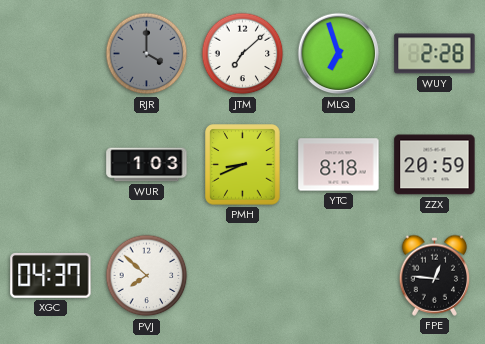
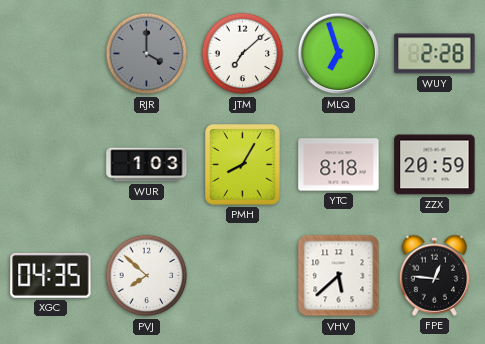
PMH: 8:41 -> 8:05
XGC: 04:37 -> 04:35
VHV: none -> 5:38
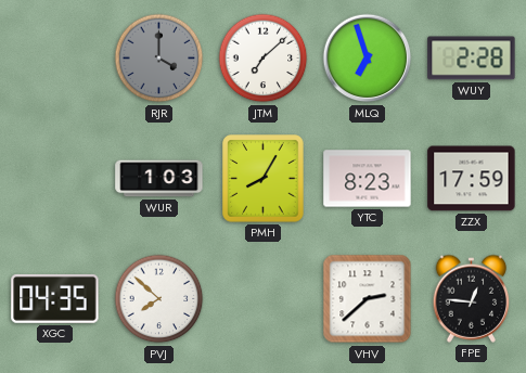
YTC: 8:18 -> 8:23
ZZX: 20:59 -> 17:59
VHV: 5:38 -> 2:38
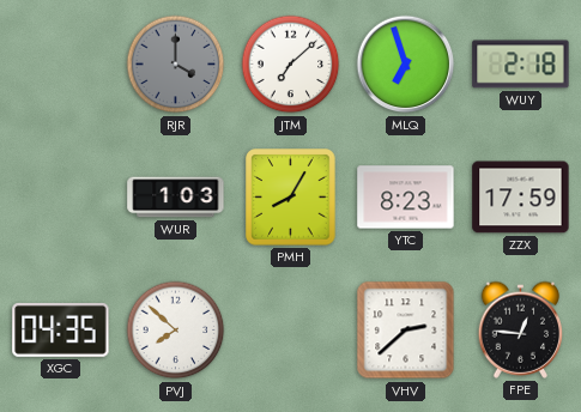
WUY: 2:28 -> 2:18
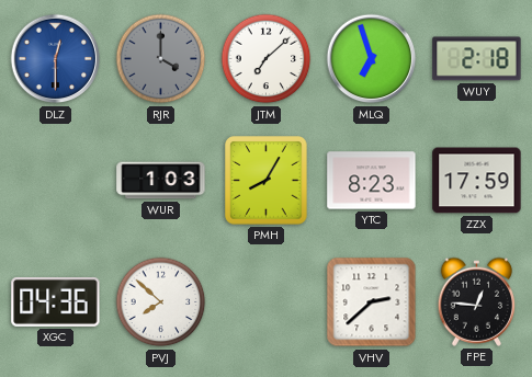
DLZ: none -> 12:30
XGC: 04:35 -> 04:36
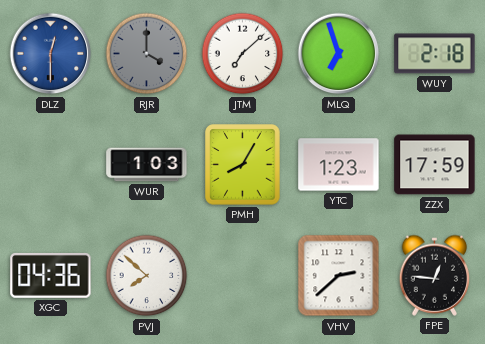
YTC: 8:23 -> 1:23
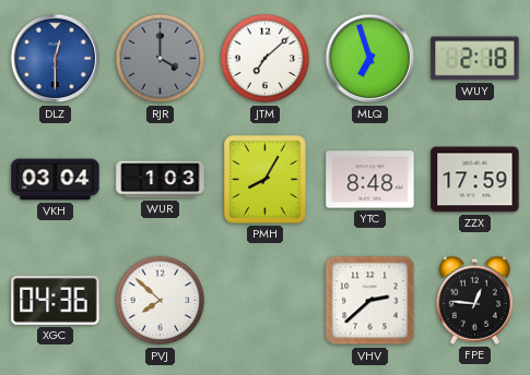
VKH: none -> 03:04
YTC: 1:23 -> 8:48
